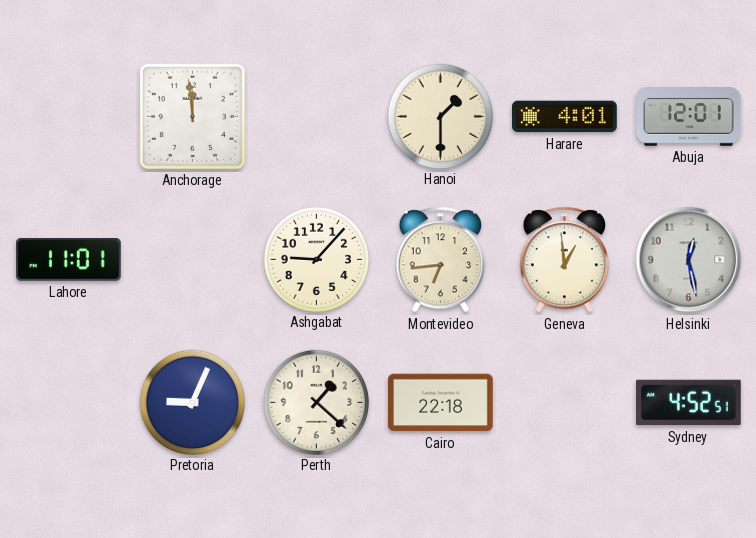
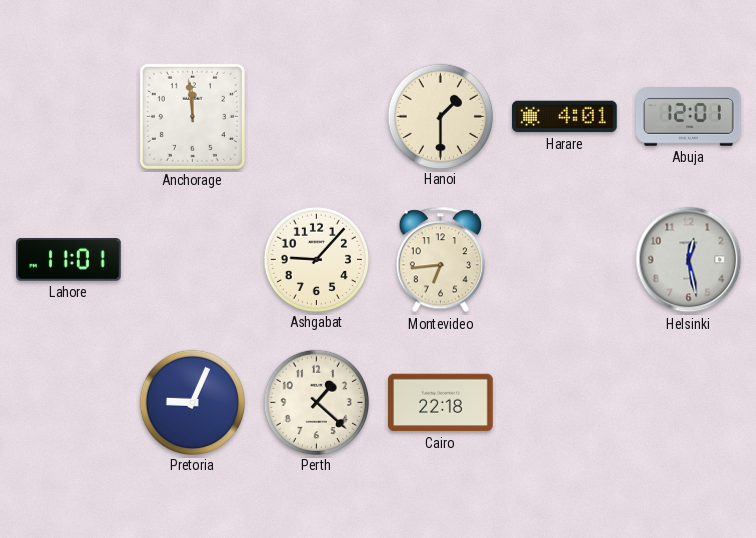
Geneva: 12:59 -> none
Sydney: 4:52 -> none
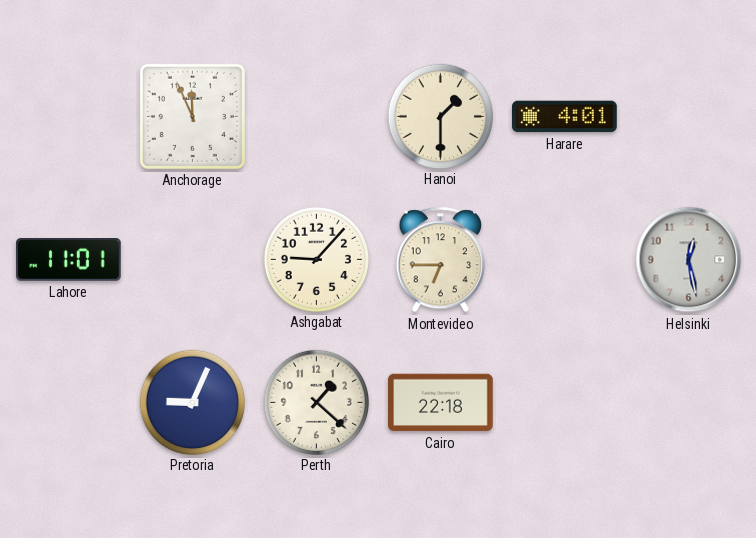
Anchorage: 11:59 -> 11:56
Abuja: 12:01 -> none
Montevideo: 6:44 -> 6:45
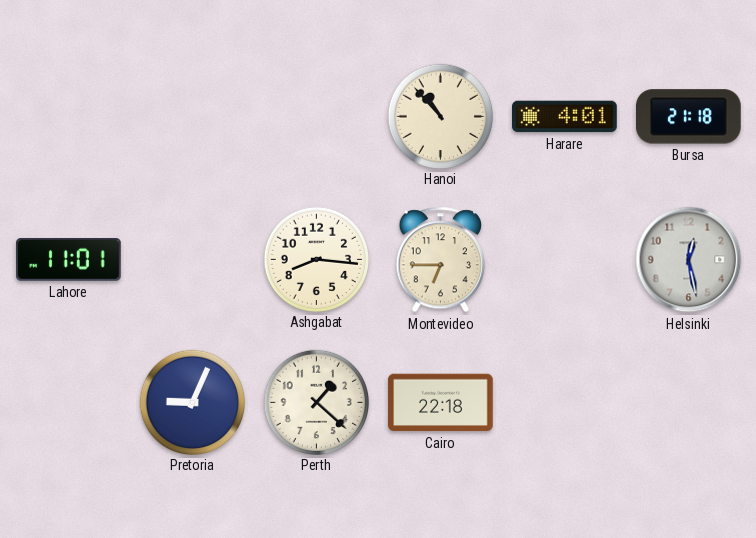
Anchorage: 11:56 -> none
Hanoi: 1:30 -> 10:53
Bursa: none -> 21:18
Ashgabat: 9:07 -> 8:16
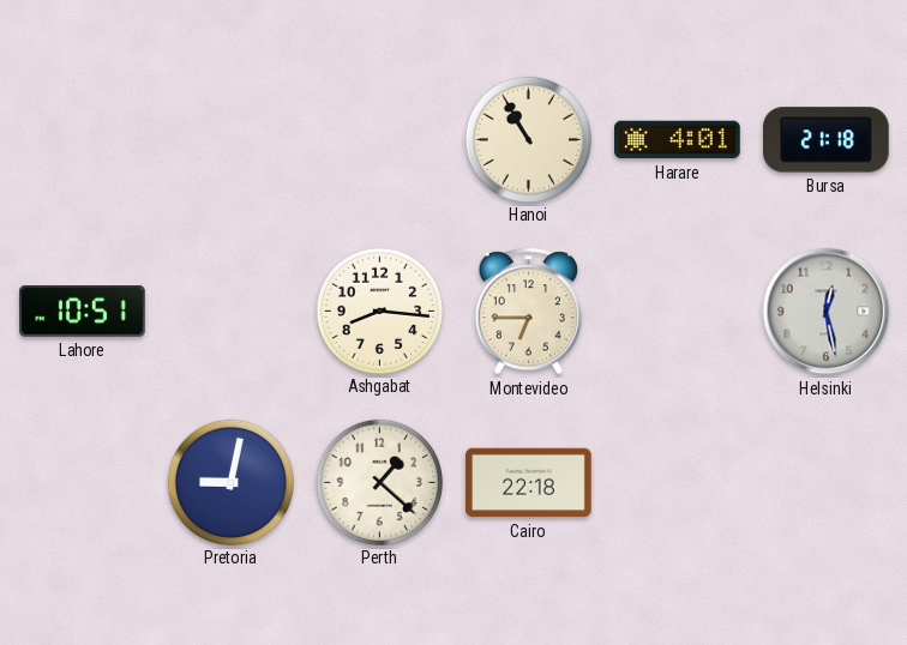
Hanoi: 10:53 -> 10:55
Lahore: 11:01 -> 10:51
Pretoria: 9:04 -> 9:02
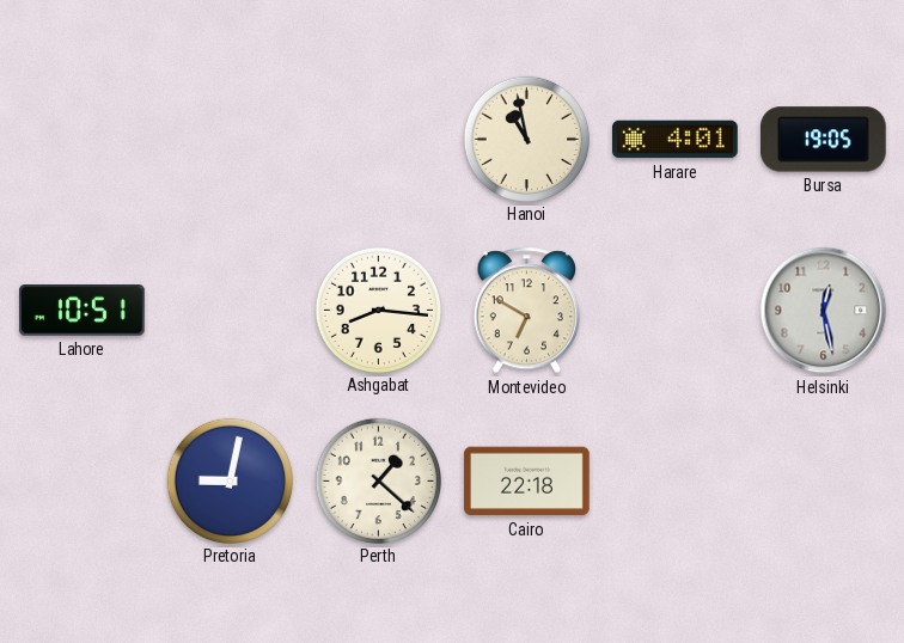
Hanoi: 10:55 -> 10:58
Bursa: 21:18 -> 19:05
Montevideo: 6:45 -> 6:50
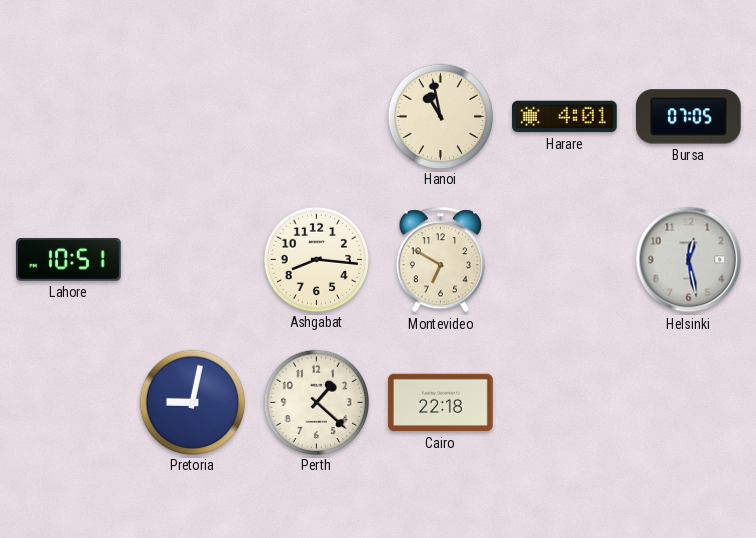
Bursa: 19:05 -> 07:05
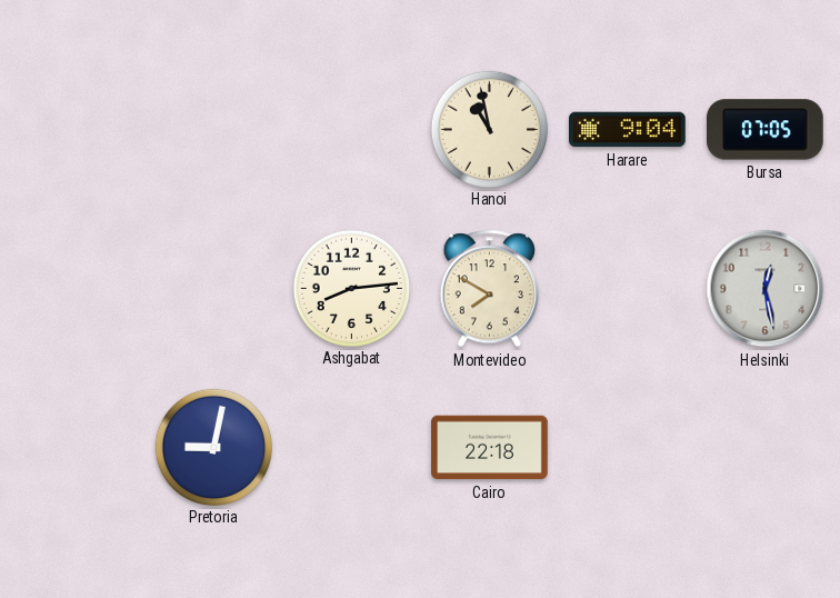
Harare: 4:01 -> 9:04
Lahore: 10:51 -> none
Ashgabat: 8:16 -> 8:14
Montevideo: 6:50 -> 7:50
Perth: 1:22 -> none
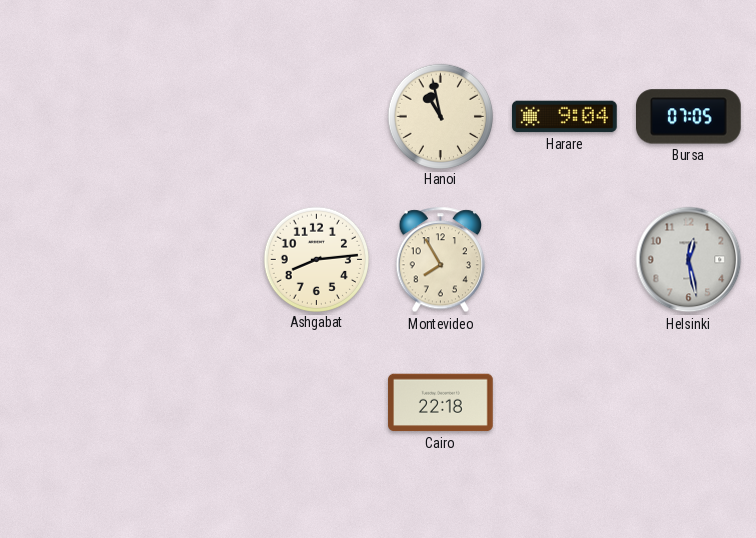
Montevideo: 7:50 -> 7:55
Pretoria: 9:02 -> none
